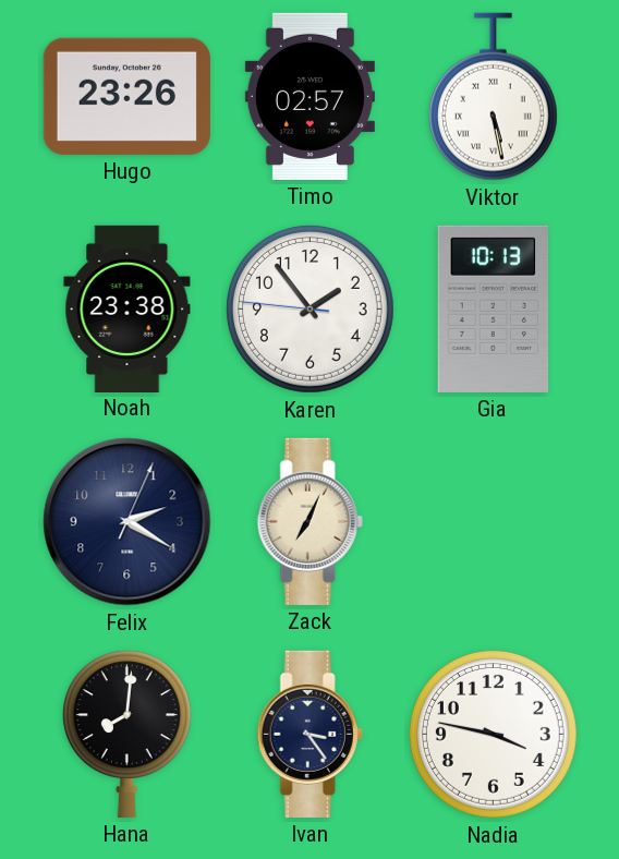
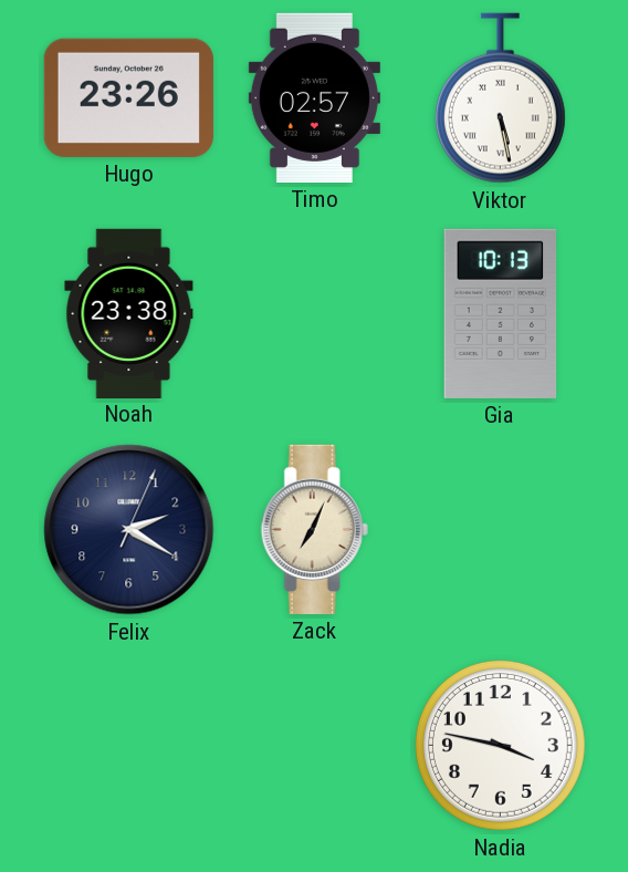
Karen: 1:53 -> none
Hana: 8:01 -> none
Ivan: 3:24 -> none
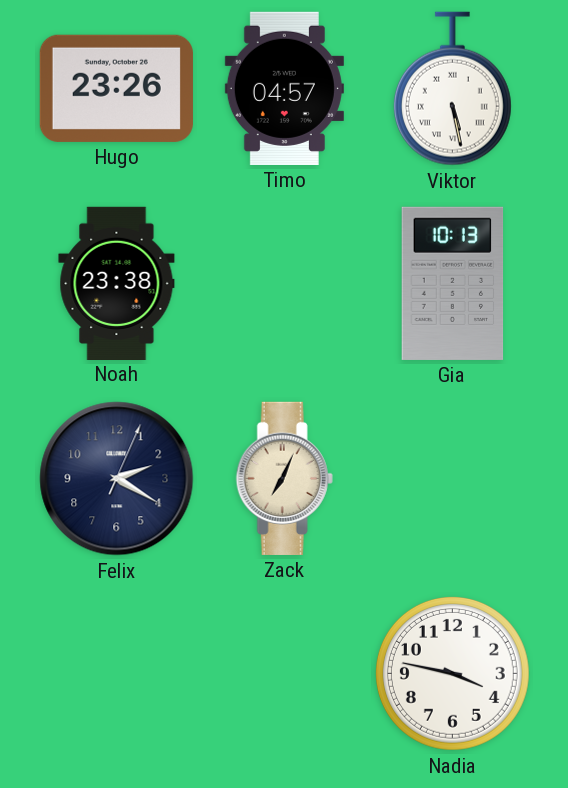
Timo: 02:57 -> 04:57
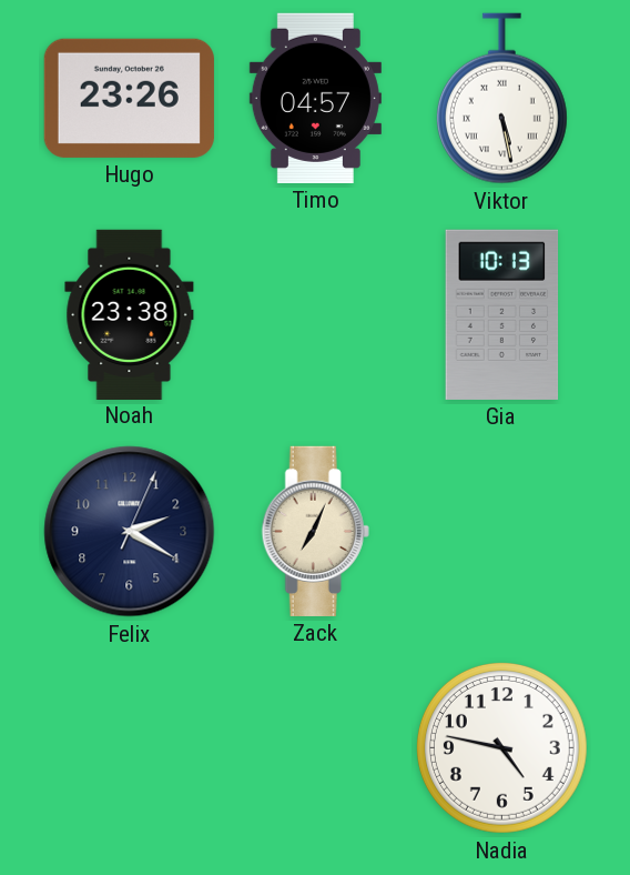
Nadia: 3:47 -> 4:47
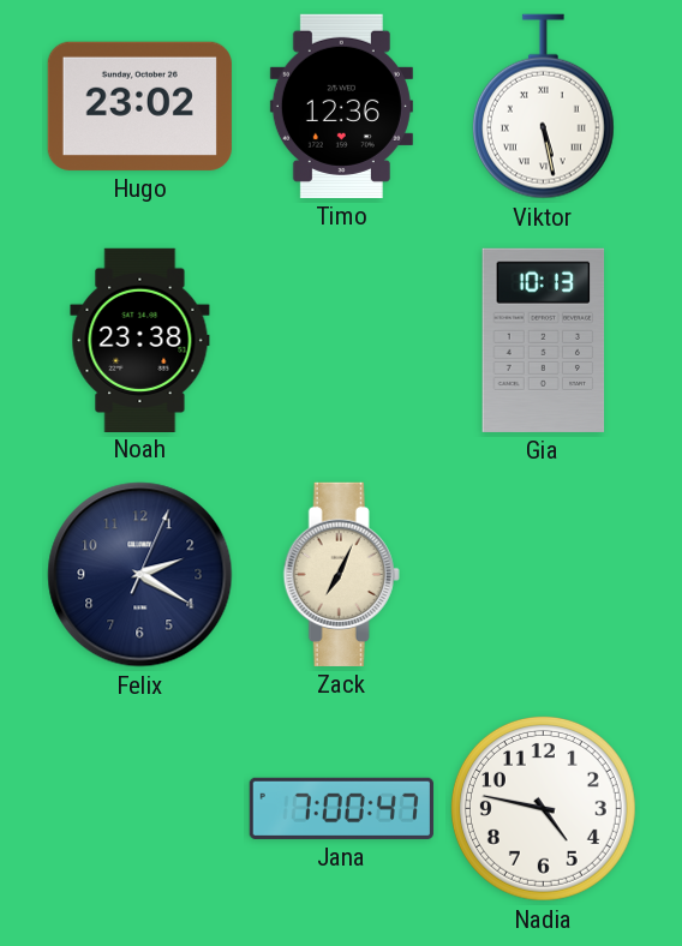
Hugo: 23:26 -> 23:02
Timo: 04:57 -> 12:36
Jana: none -> 7:00
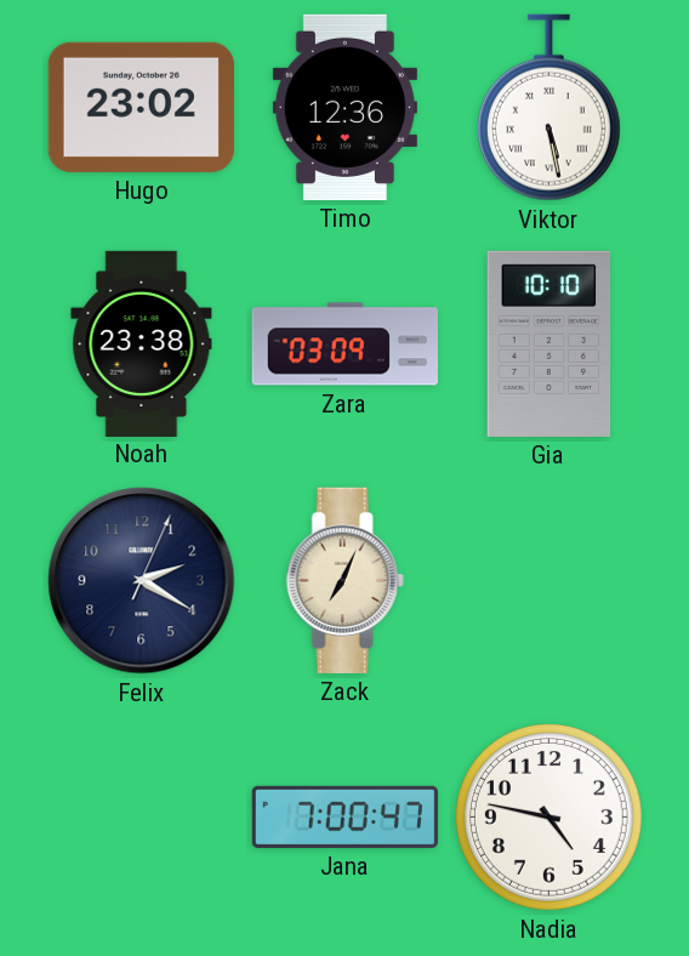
Zara: none -> 03:09
Gia: 10:13 -> 10:10
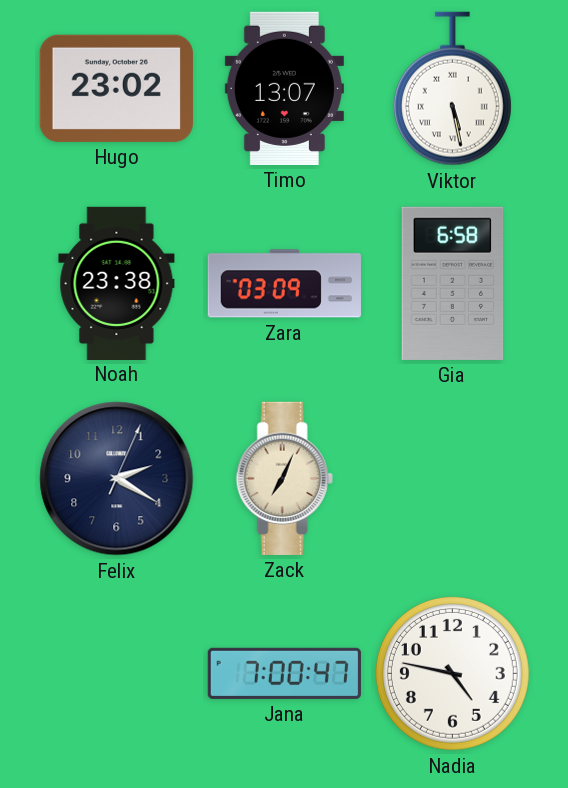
Timo: 12:36 -> 13:07
Gia: 10:10 -> 6:58
